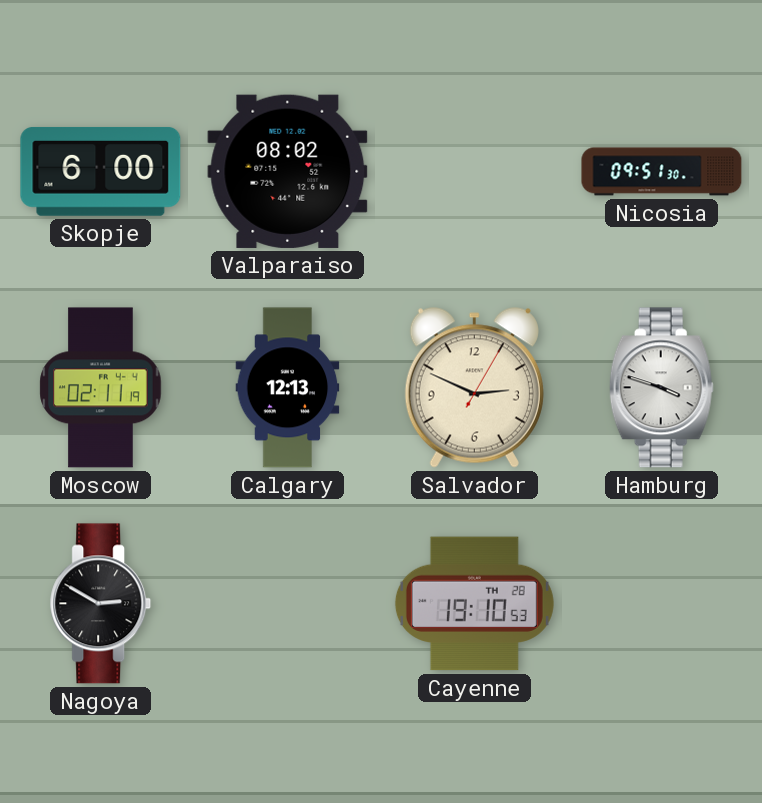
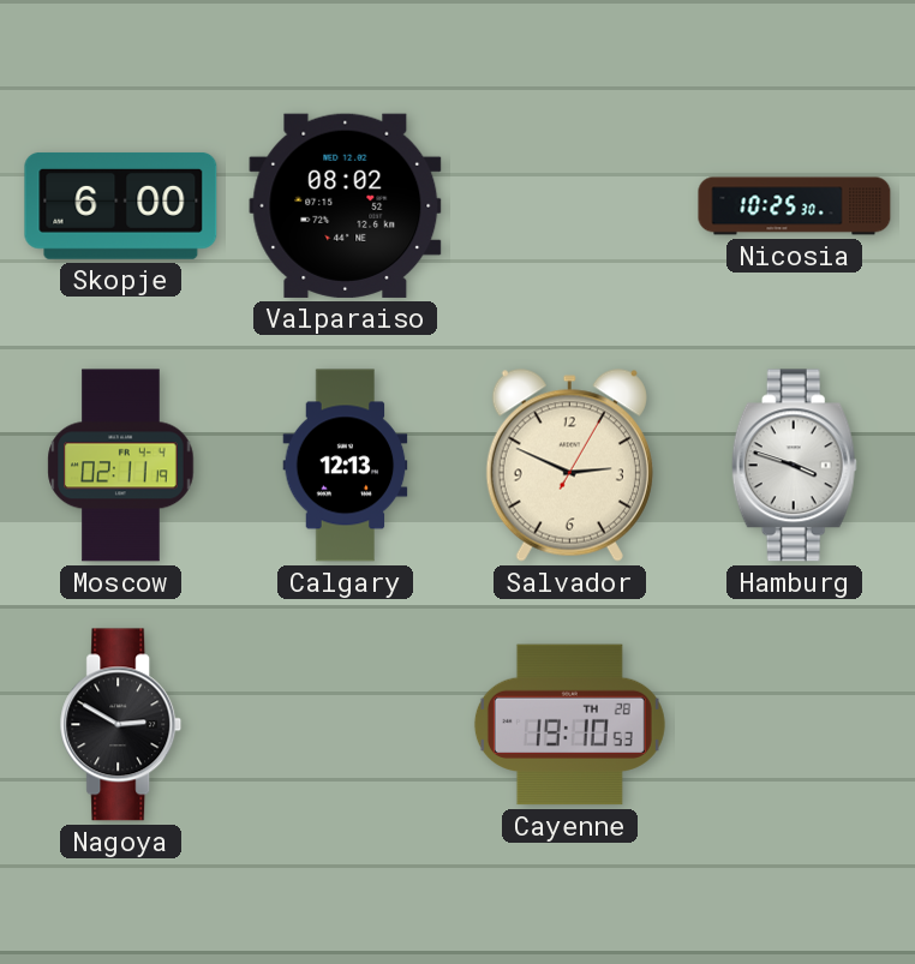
Nicosia: 09:51 -> 10:25
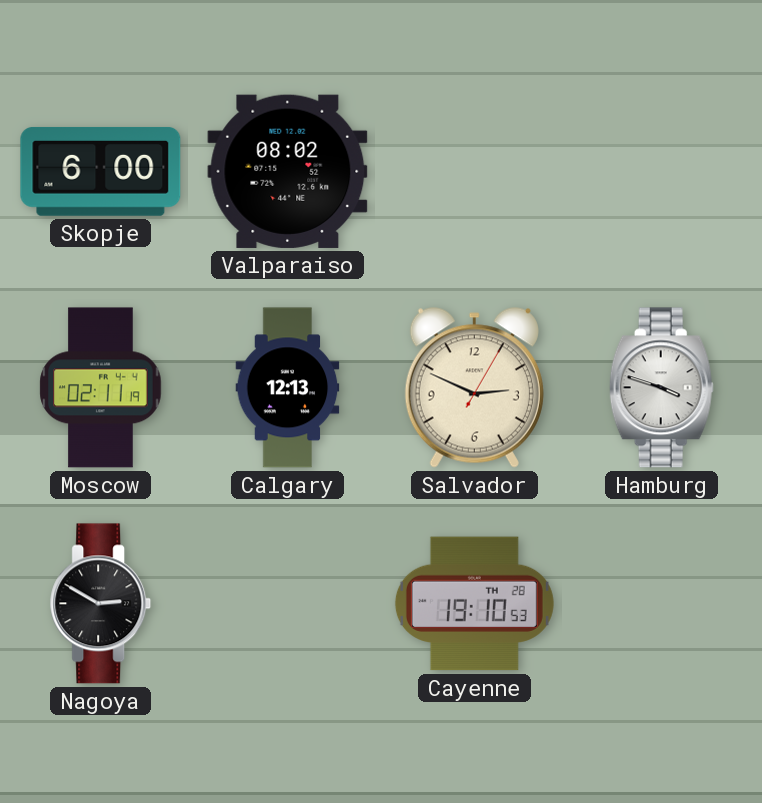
Nicosia: 10:25 -> none
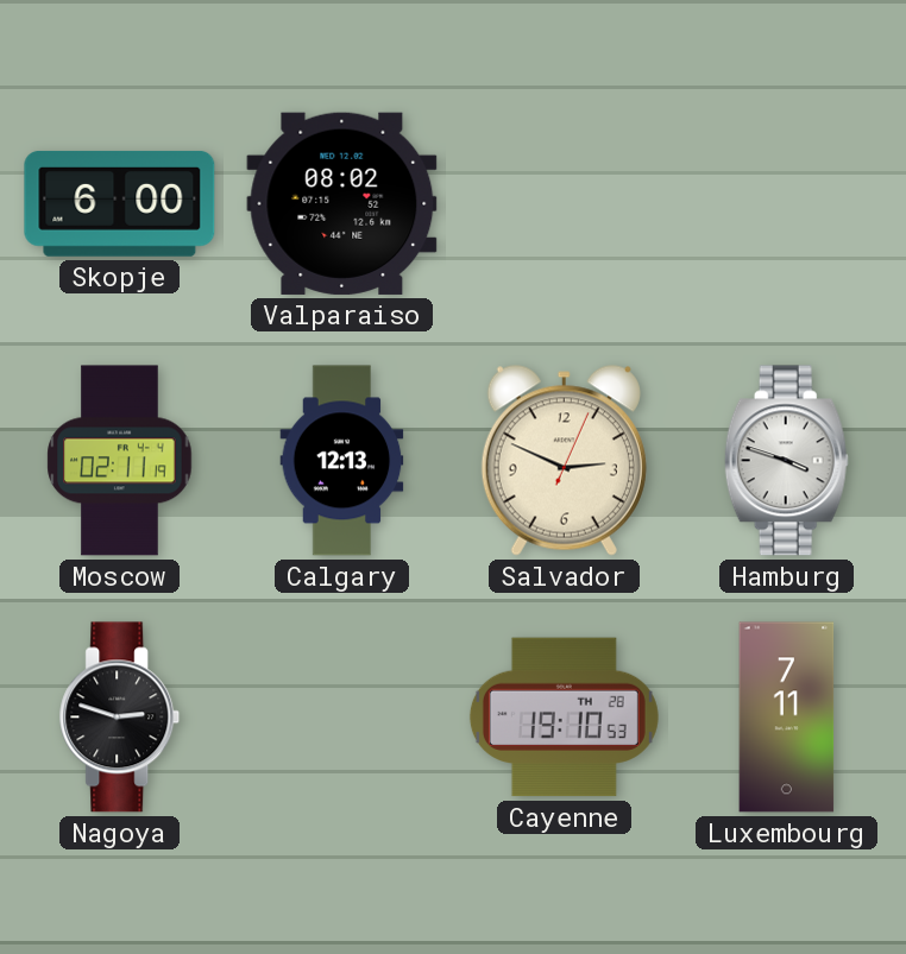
Salvador: 2:49:05 -> 2:49:04
Nagoya: 2:50 -> 2:48
Luxembourg: none -> 7:11
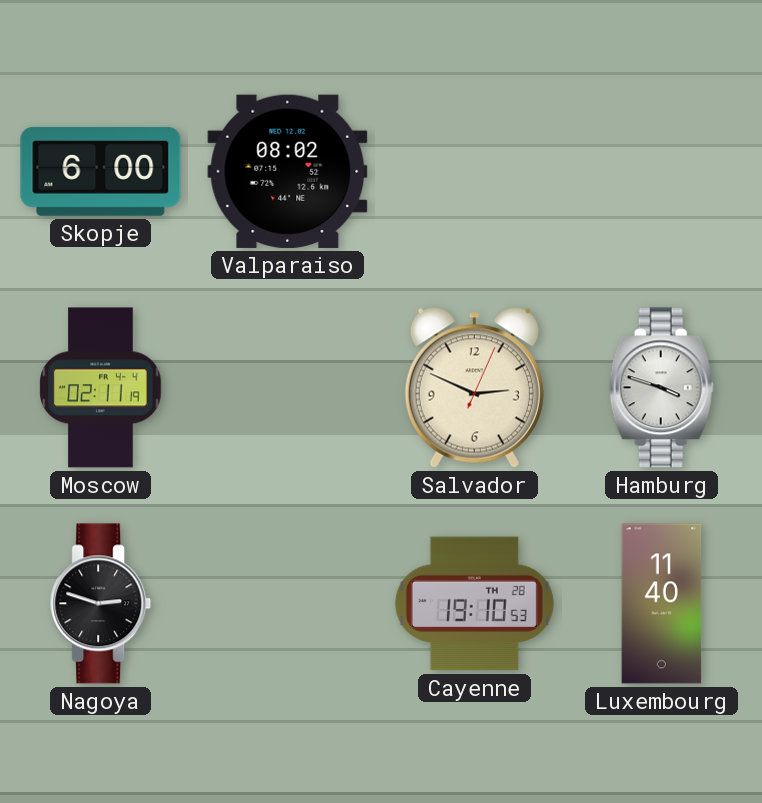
Calgary: 12:13 -> none
Luxembourg: 7:11 -> 11:40
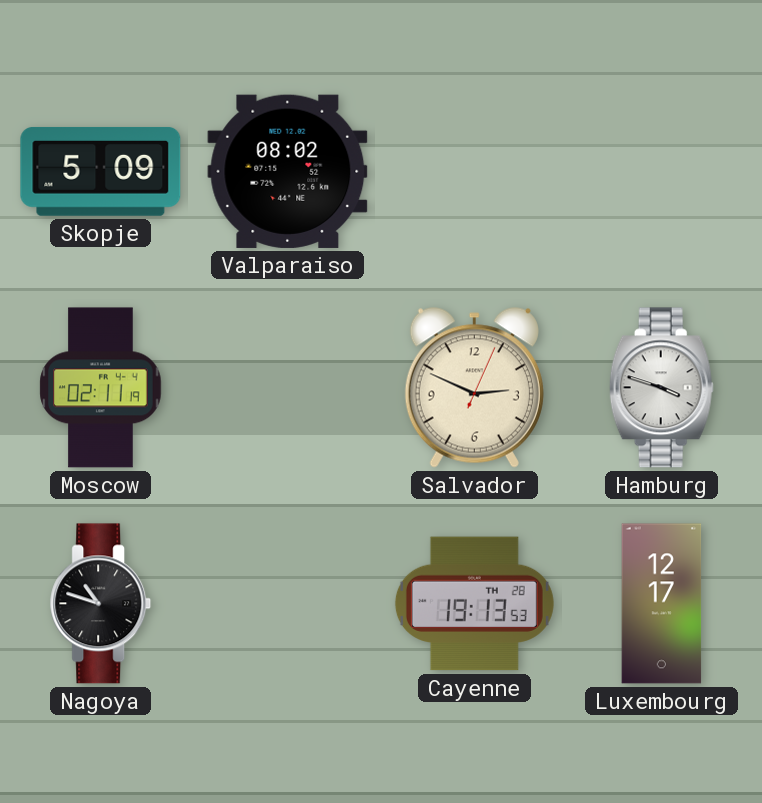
Skopje: 6:00 -> 5:09
Nagoya: 2:48 -> 10:48
Cayenne: 19:10 -> 19:13
Luxembourg: 11:40 -> 12:17
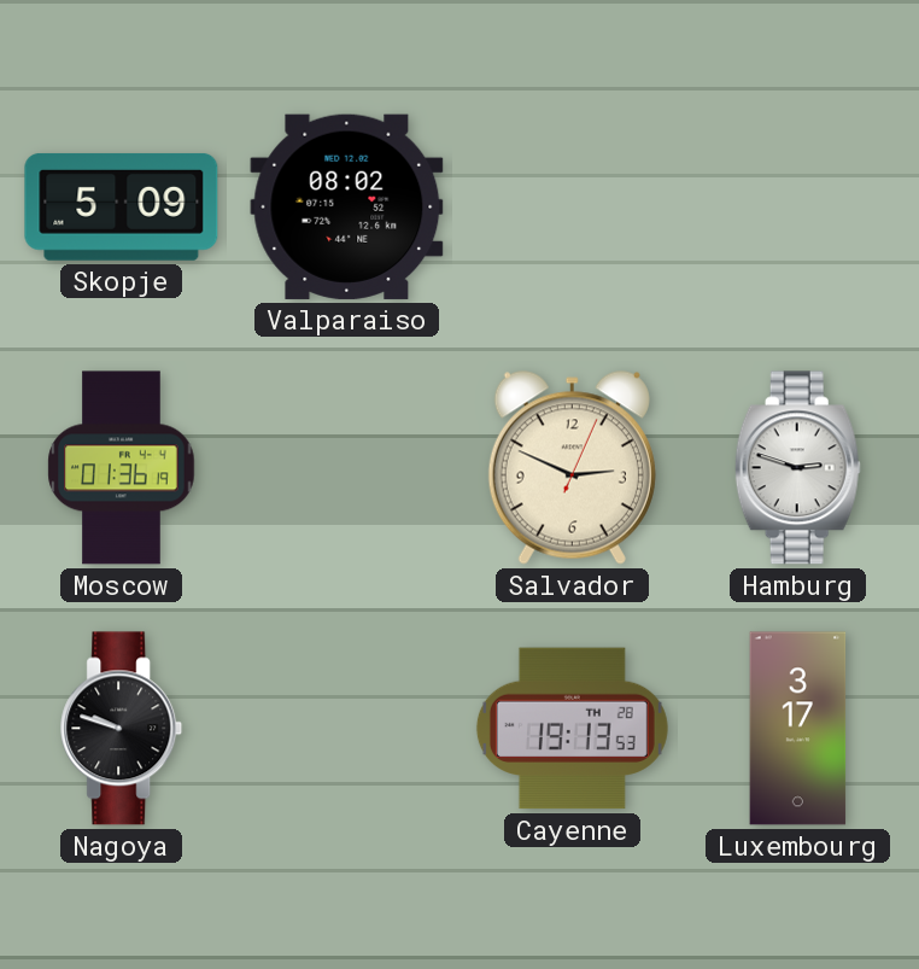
Moscow: 02:11 -> 01:36
Hamburg: 3:48 -> 2:48
Nagoya: 10:48 -> 9:48
Luxembourg: 12:17 -> 3:17
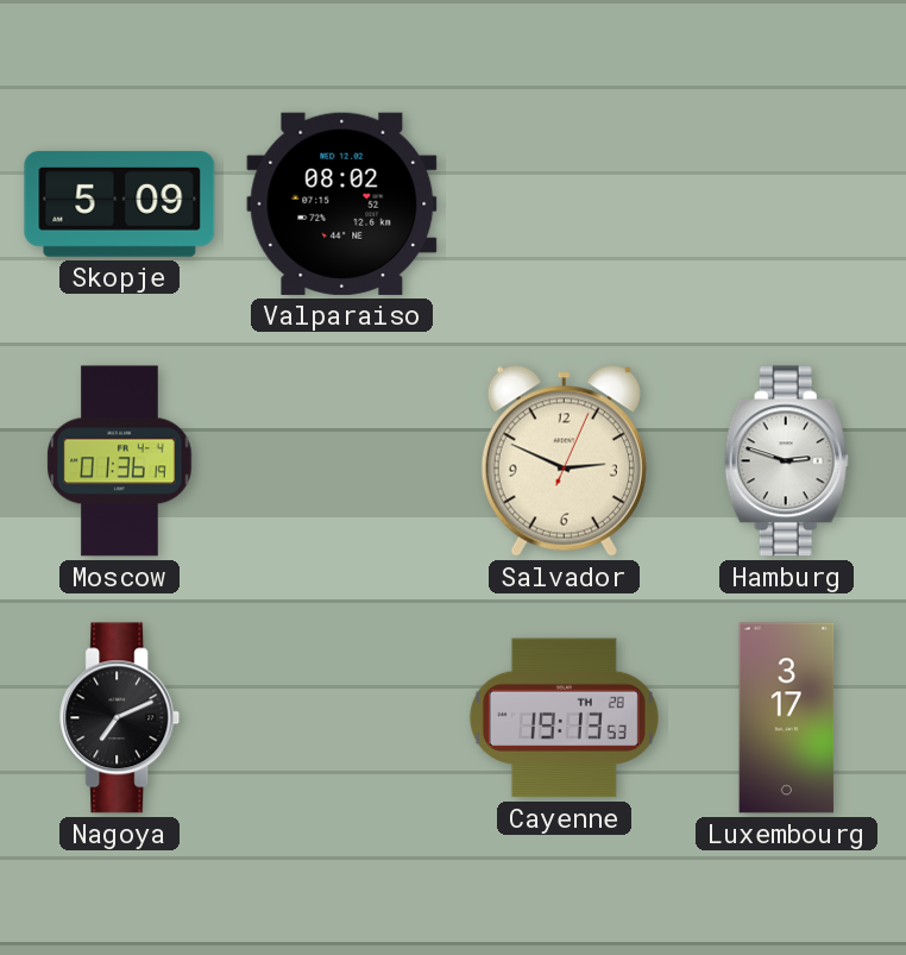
Nagoya: 9:48 -> 7:11
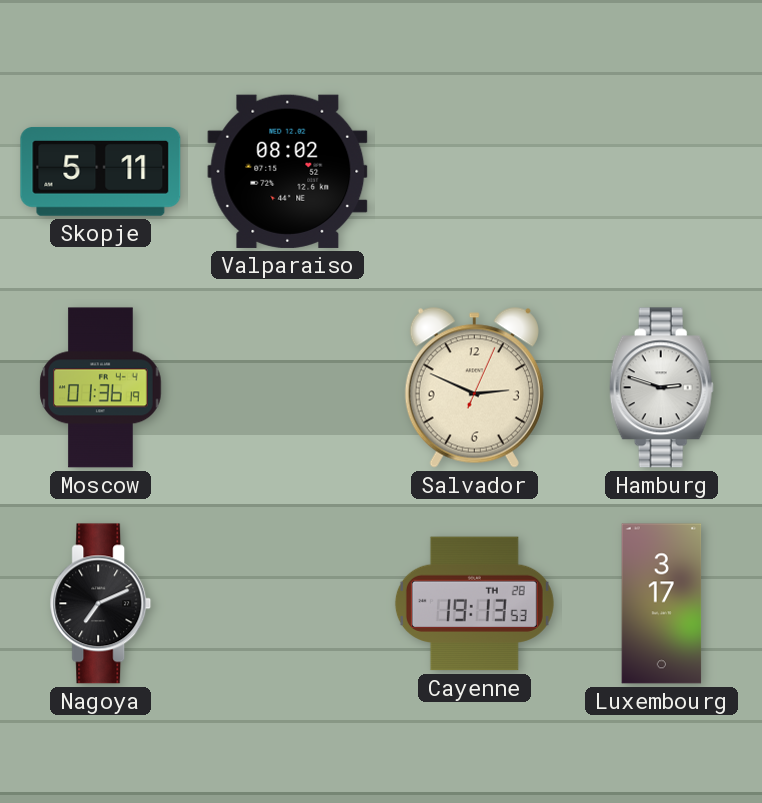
Skopje: 5:09 -> 5:11
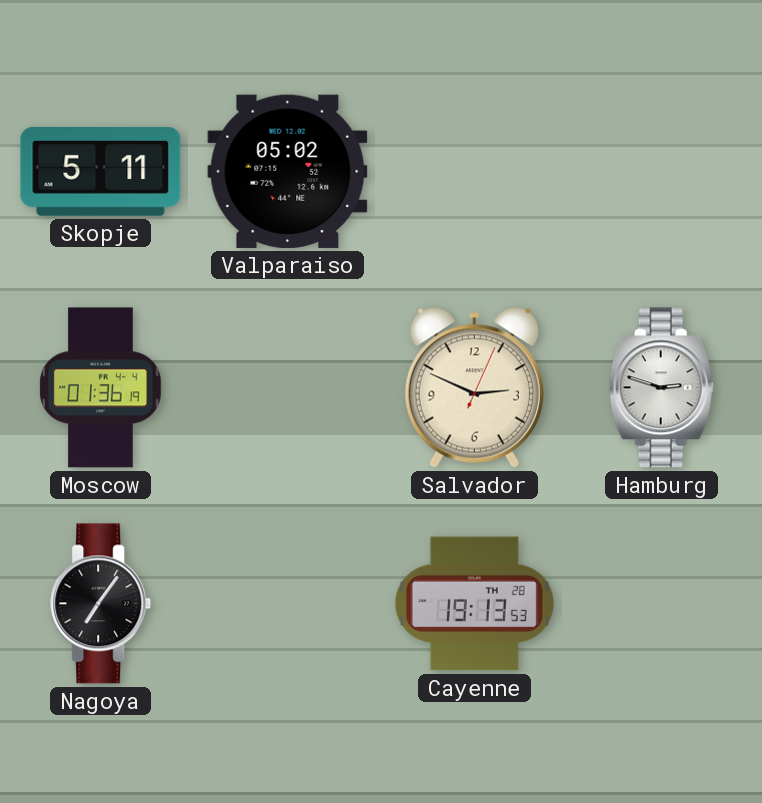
Valparaiso: 08:02 -> 05:02
Nagoya: 7:11 -> 7:06
Luxembourg: 3:17 -> none
